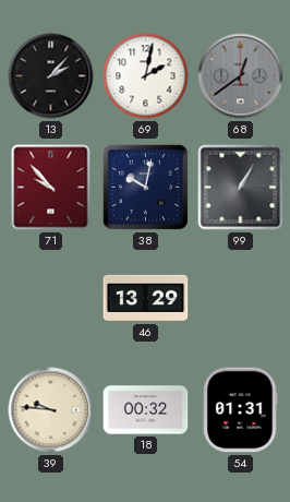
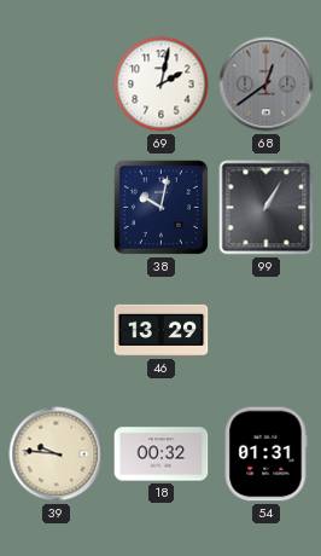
13: 2:07 -> none
71: 9:53 -> none
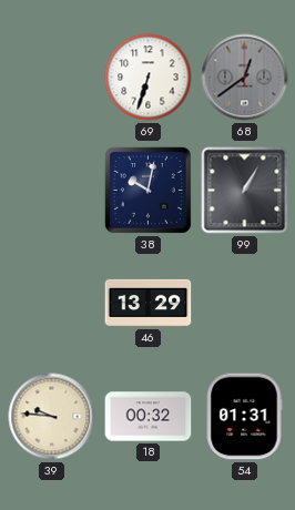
69: 2:02 -> 6:33
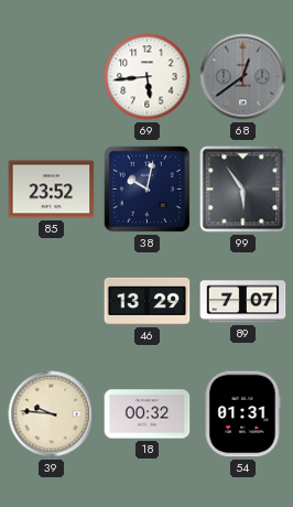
69: 6:33 -> 5:44
85: none -> 23:52
99: 1:05 -> 5:54
89: none -> 7:07
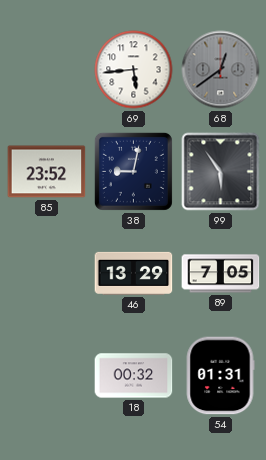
38: 10:02 -> 9:02
89: 7:07 -> 7:05
39: 9:46 -> none
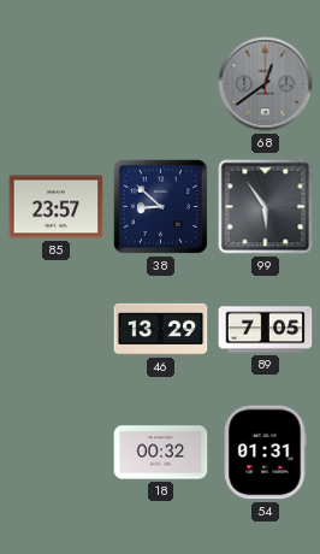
69: 5:44 -> none
85: 23:52 -> 23:57
38: 9:02 -> 8:52
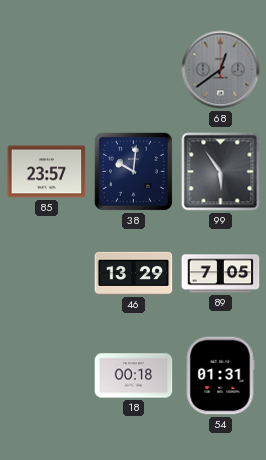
38: 8:52 -> 10:01
18: 00:32 -> 00:18
